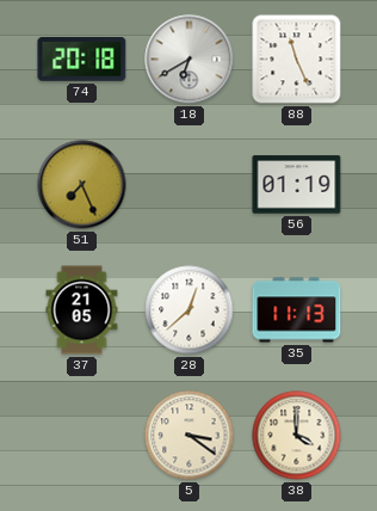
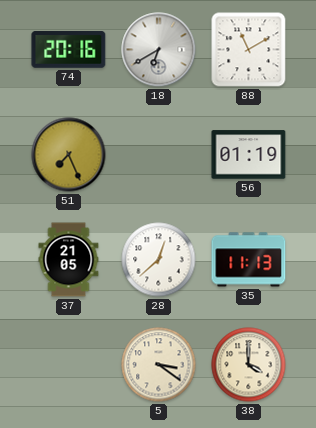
74: 20:18 -> 20:16
88: 11:26 -> 11:10
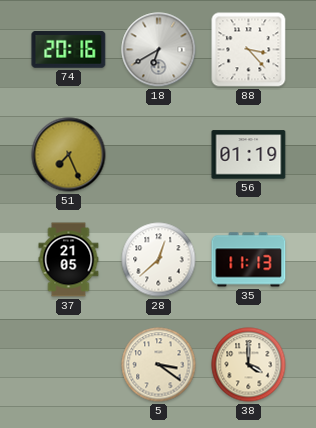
88: 11:10 -> 3:23
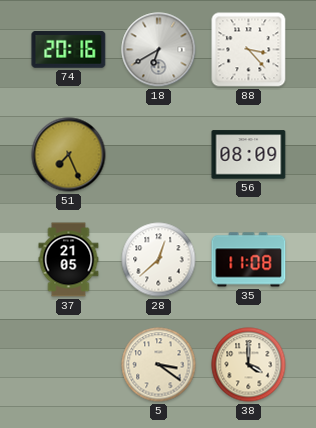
56: 01:19 -> 08:09
35: 11:13 -> 11:08
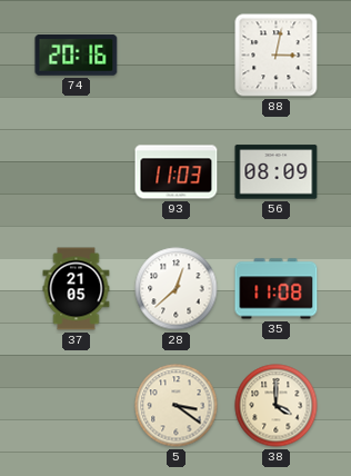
18: 6:40 -> none
88: 3:23 -> 3:02
51: 7:26 -> none
93: none -> 11:03
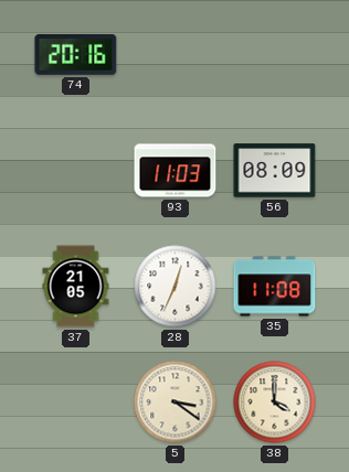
88: 3:02 -> none
28: 12:38 -> 12:34
